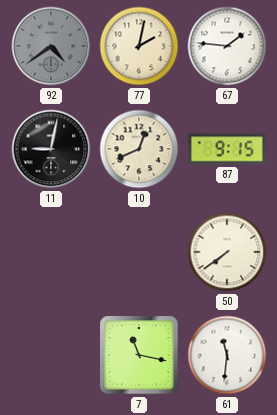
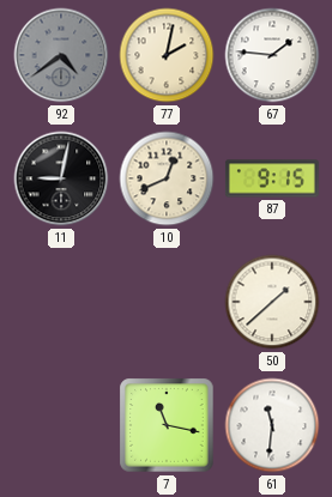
50: 7:39 -> 1:38
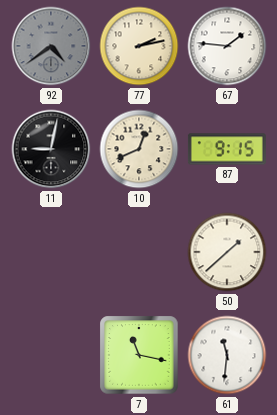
77: 2:02 -> 2:13
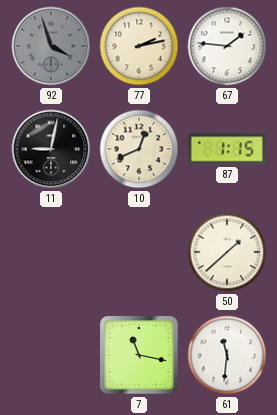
92: 4:39 -> 3:57
87: 9:15 -> 1:15
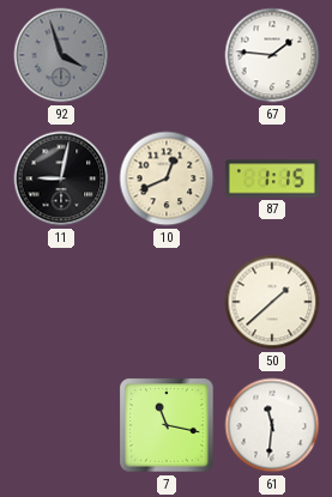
77: 2:13 -> none
